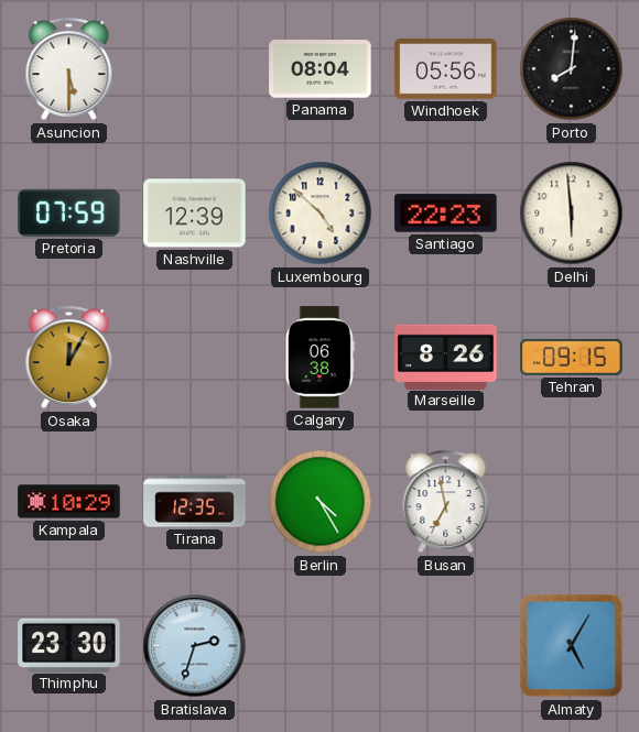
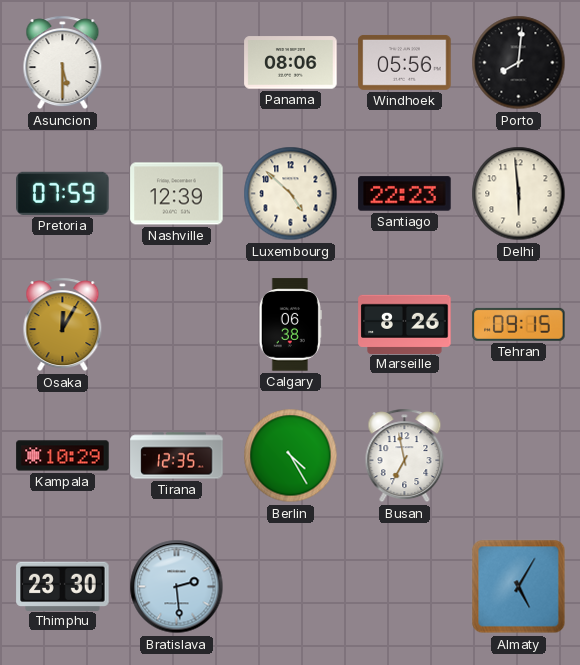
Panama: 08:04 -> 08:06
Bratislava: 2:33 -> 2:29
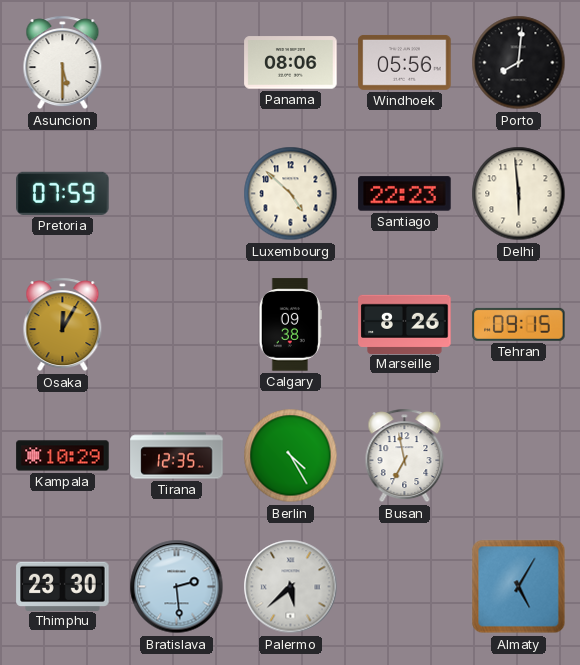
Nashville: 12:39 -> none
Calgary: 06:38 -> 09:38
Palermo: none -> 5:38
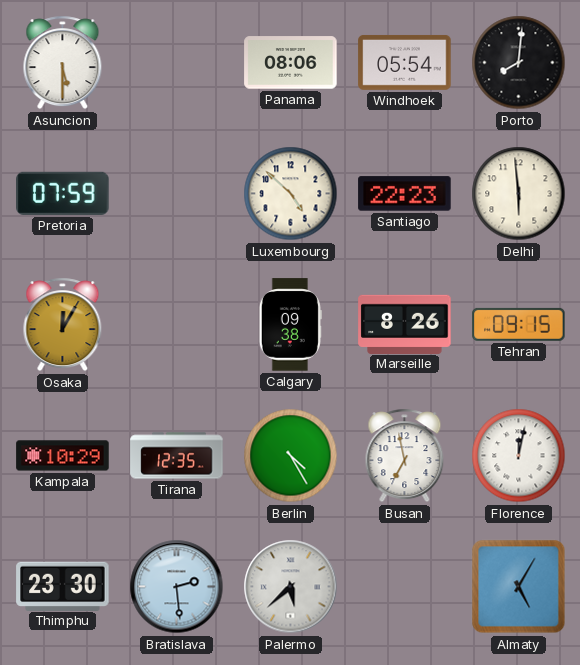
Windhoek: 05:56 -> 05:54
Florence: none -> 12:02
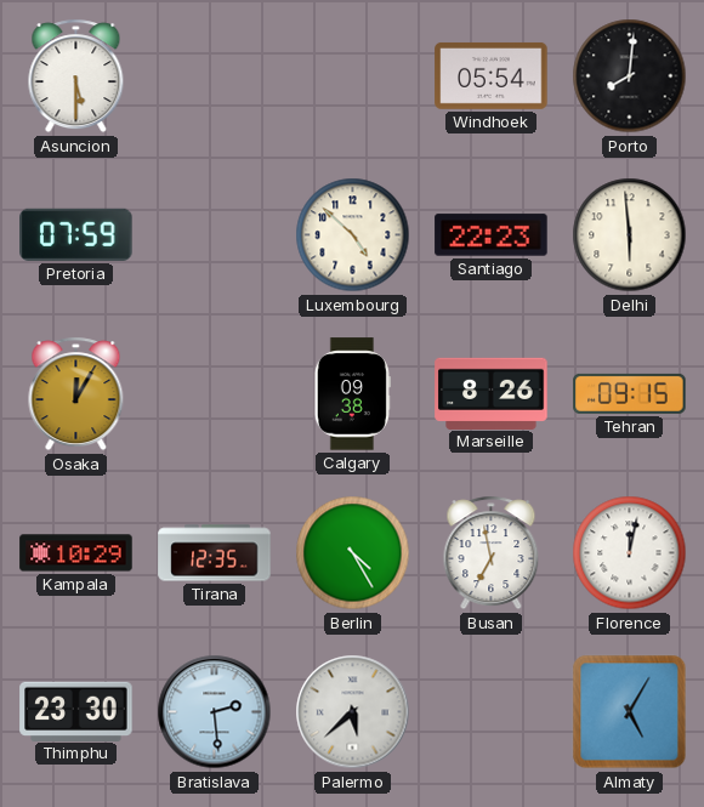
Panama: 08:06 -> none
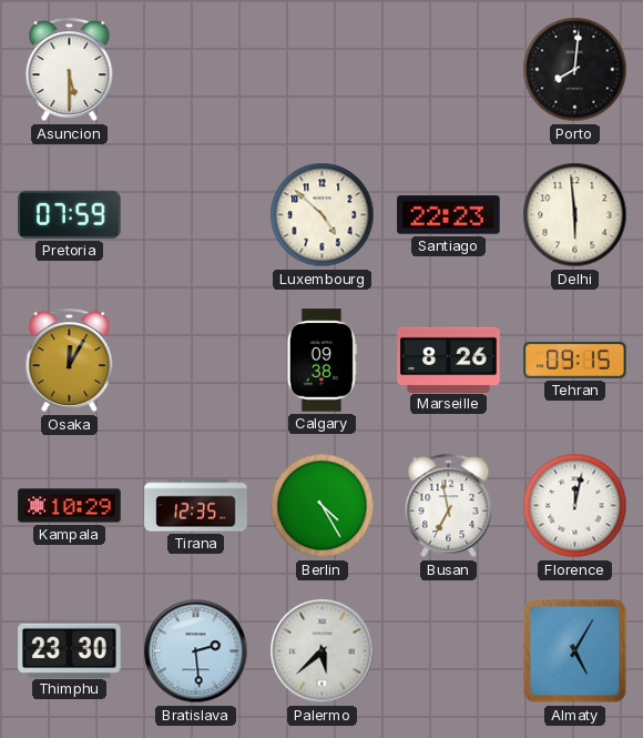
Windhoek: 05:54 -> none
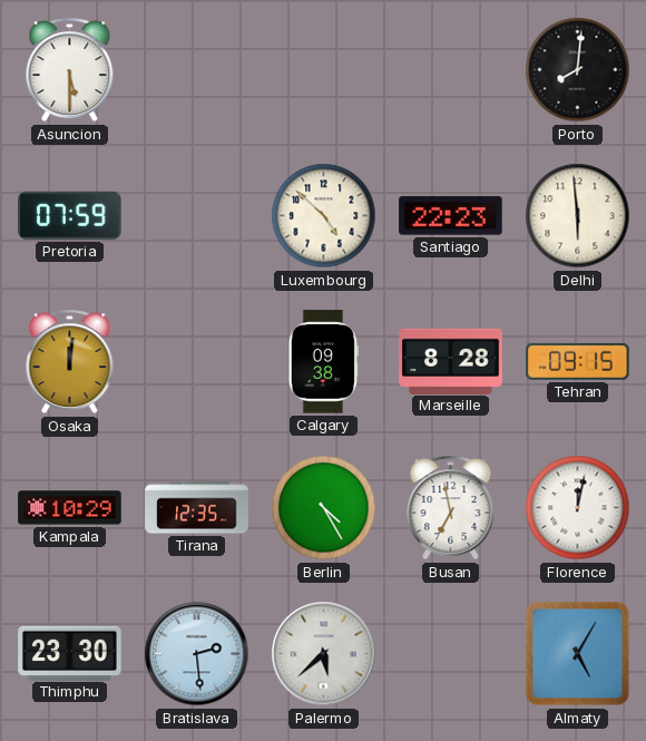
Osaka: 12:05 -> 12:01
Marseille: 8:26 -> 8:28
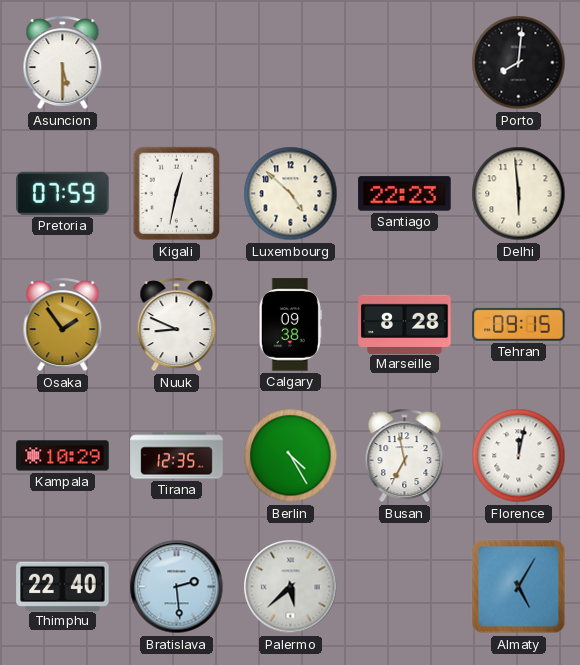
Kigali: none -> 12:32
Osaka: 12:01 -> 1:54
Nuuk: none -> 8:49
Thimphu: 23:30 -> 22:40
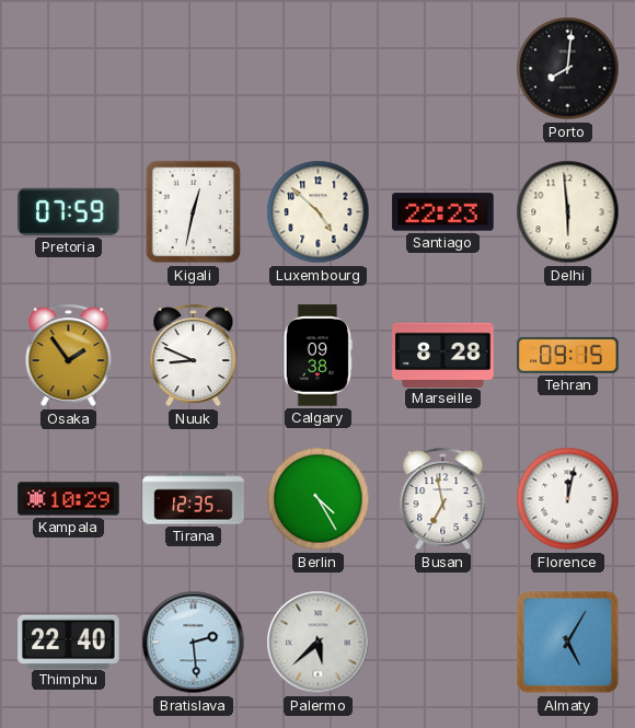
Asuncion: 5:30 -> none
